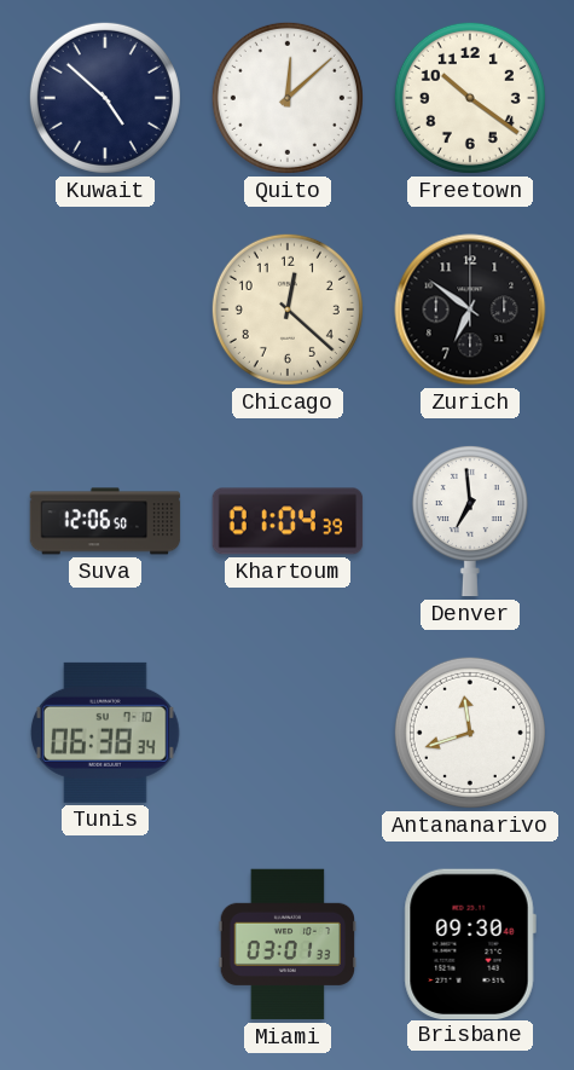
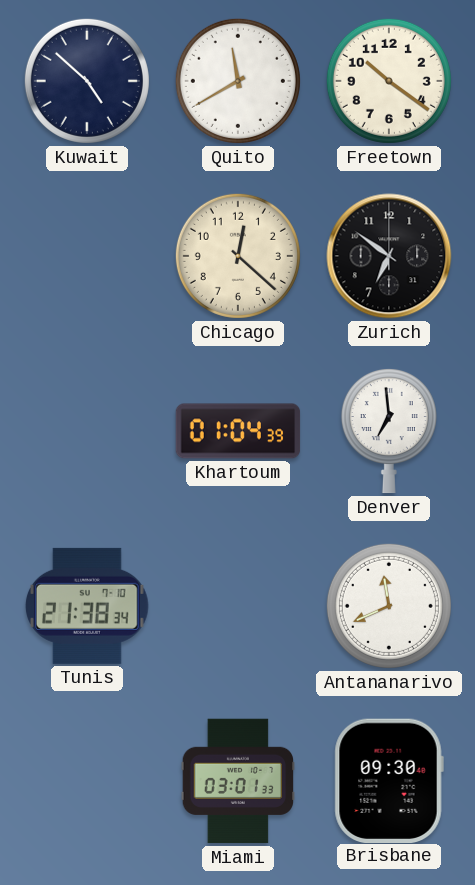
Quito: 12:08 -> 11:40
Suva: 12:06 -> none
Tunis: 06:38 -> 21:38
Antananarivo: 11:42 -> 11:41
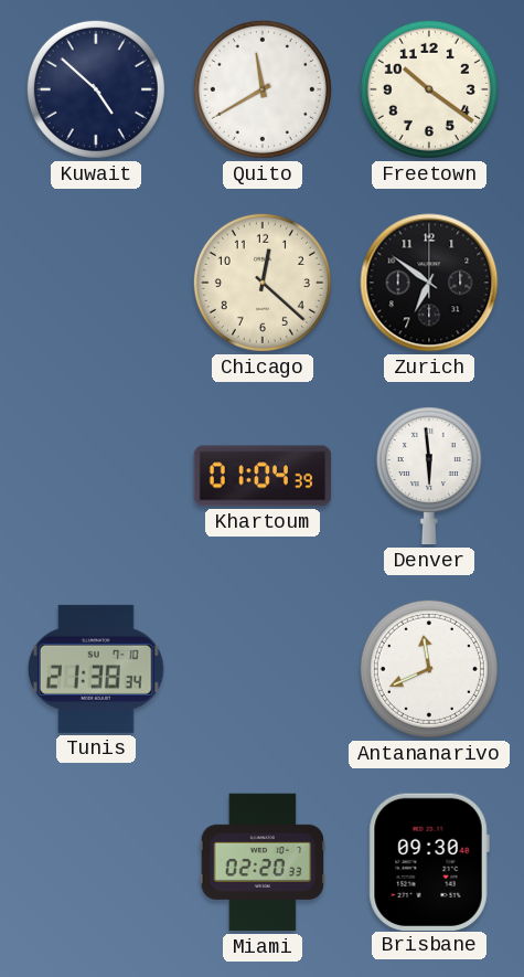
Denver: 6:59 -> 5:59
Miami: 03:01 -> 02:20
